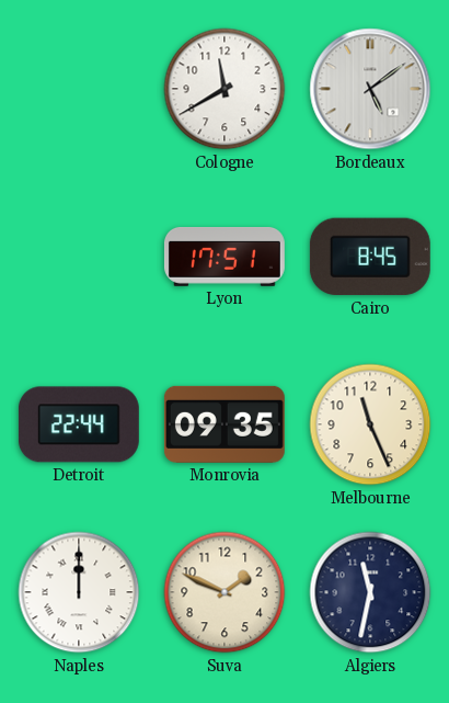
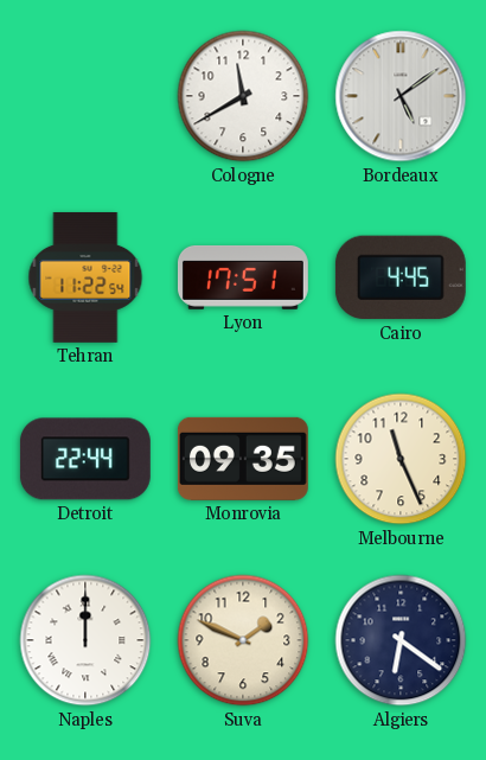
Tehran: none -> 11:22
Cairo: 8:45 -> 4:45
Algiers: 11:32 -> 6:21
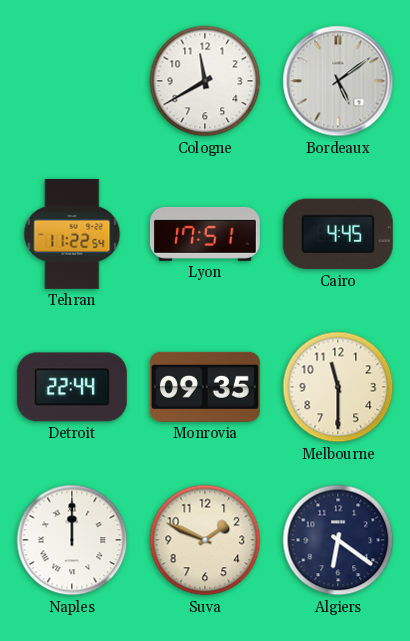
Melbourne: 11:26 -> 11:30
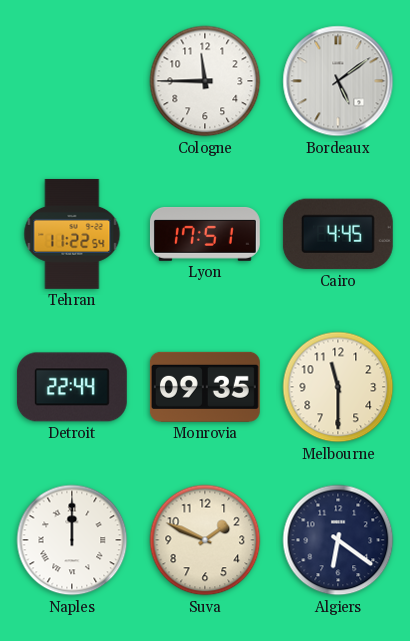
Cologne: 11:40 -> 11:45
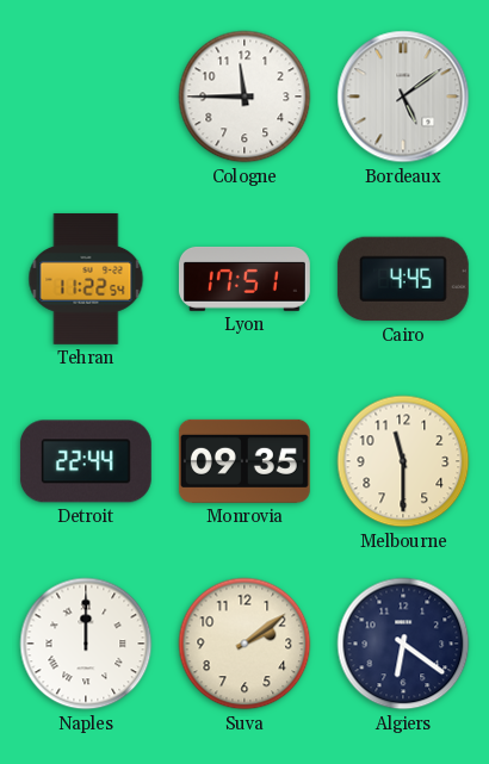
Suva: 1:49 -> 2:09
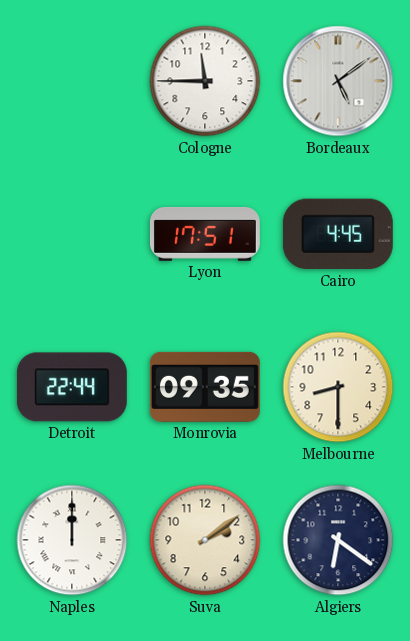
Tehran: 11:22 -> none
Melbourne: 11:30 -> 8:30
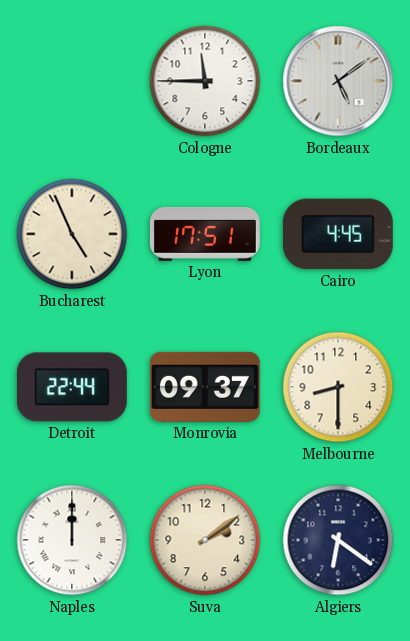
Bucharest: none -> 4:56
Monrovia: 09:35 -> 09:37
